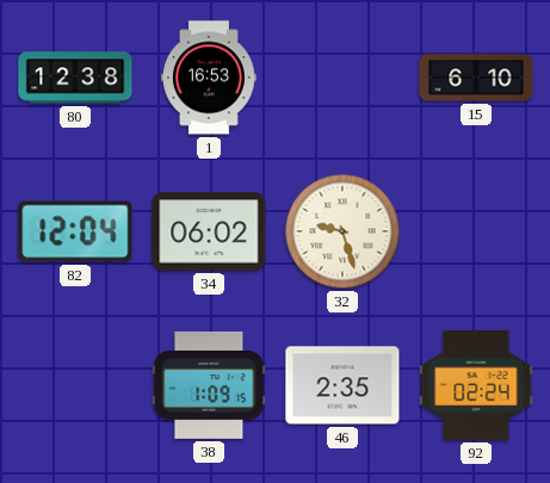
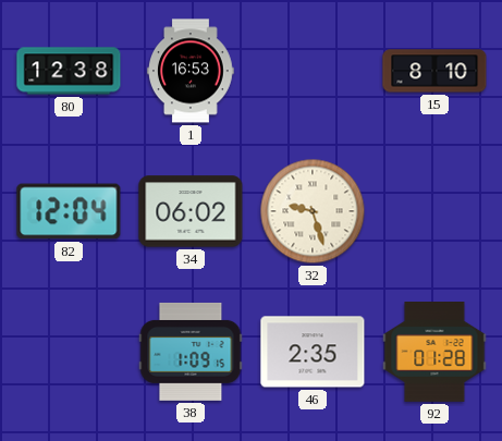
15: 6:10 -> 8:10
92: 02:24 -> 01:28
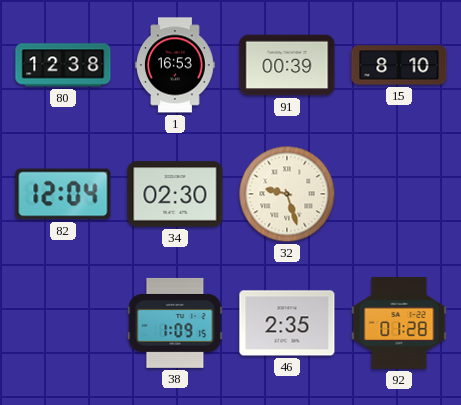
91: none -> 00:39
34: 06:02 -> 02:30
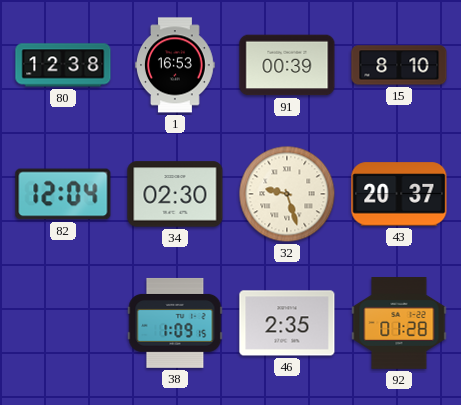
43: none -> 20:37
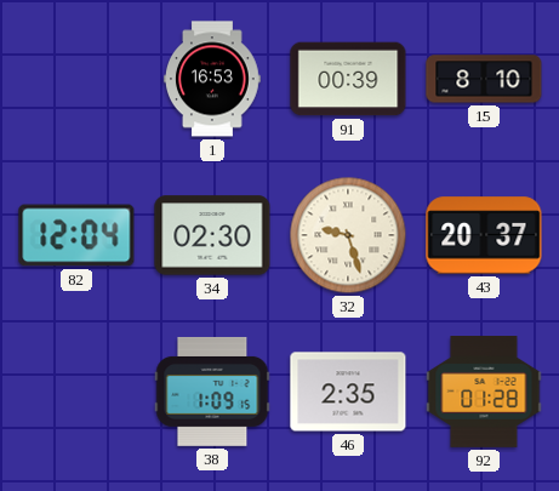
80: 12:38 -> none
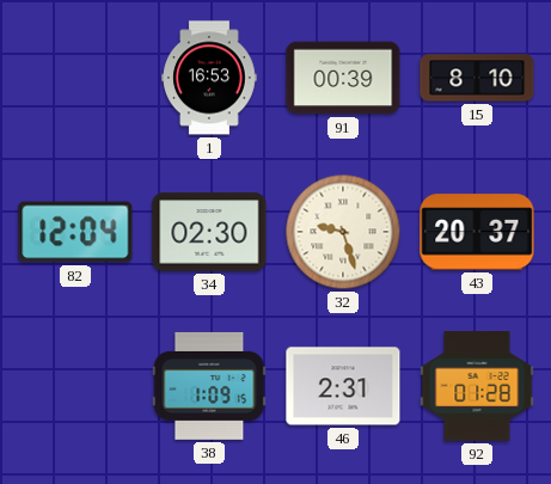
46: 2:35 -> 2:31
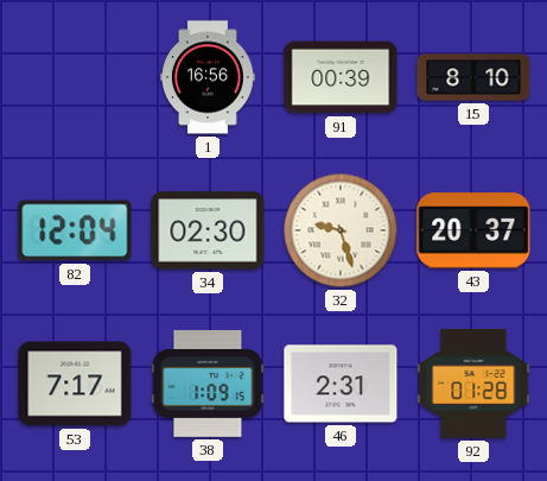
1: 16:53 -> 16:56
53: none -> 7:17
